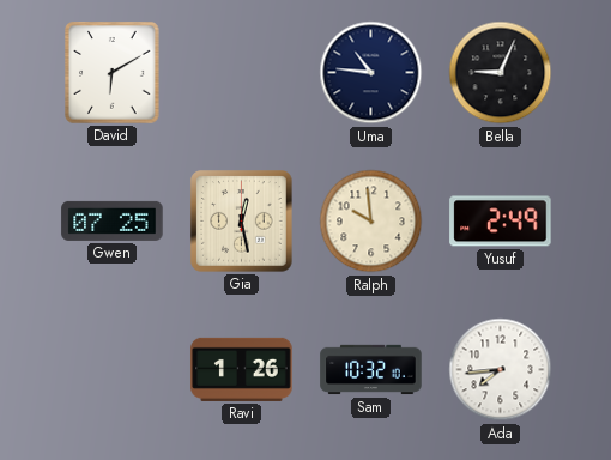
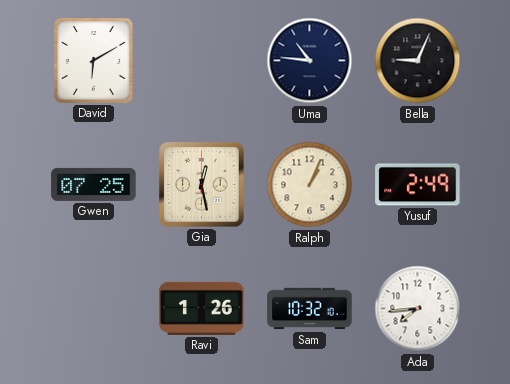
Ralph: 9:59 -> 1:04
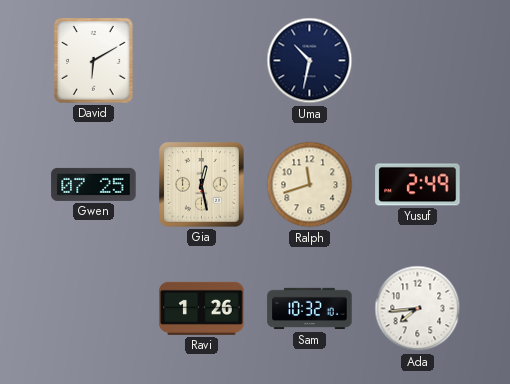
Uma: 10:46 -> 10:32
Bella: 9:04 -> none
Ralph: 1:04 -> 11:42
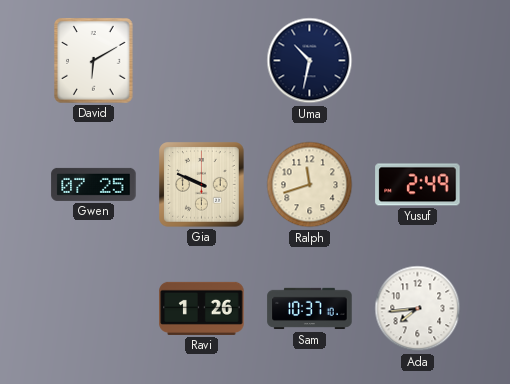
Gia: 12:28 -> 9:49
Sam: 10:32 -> 10:37
